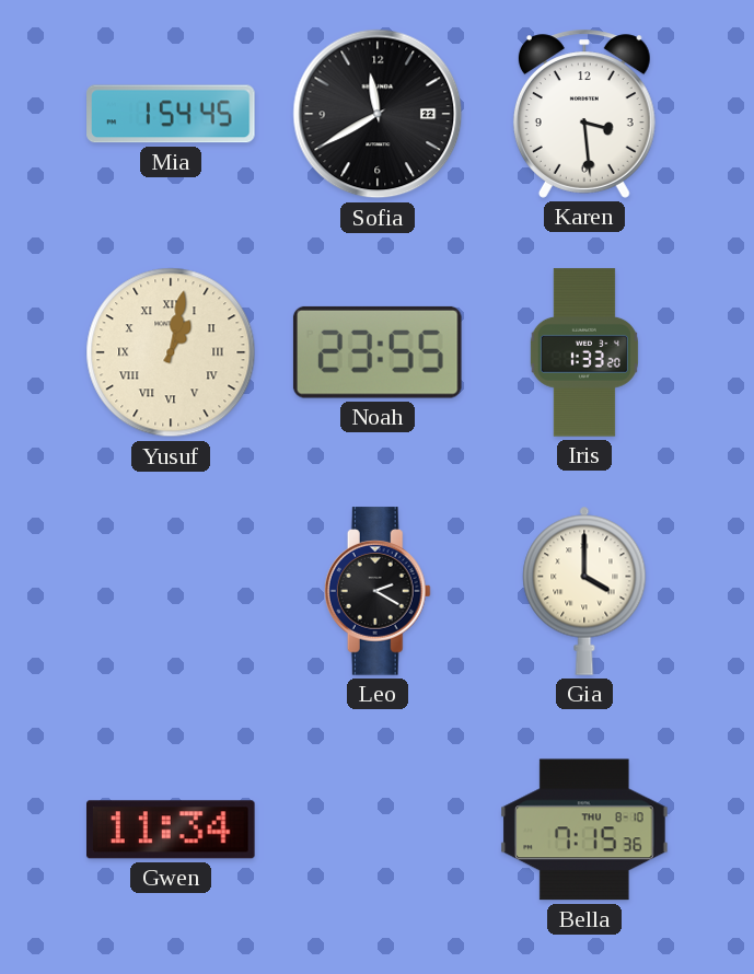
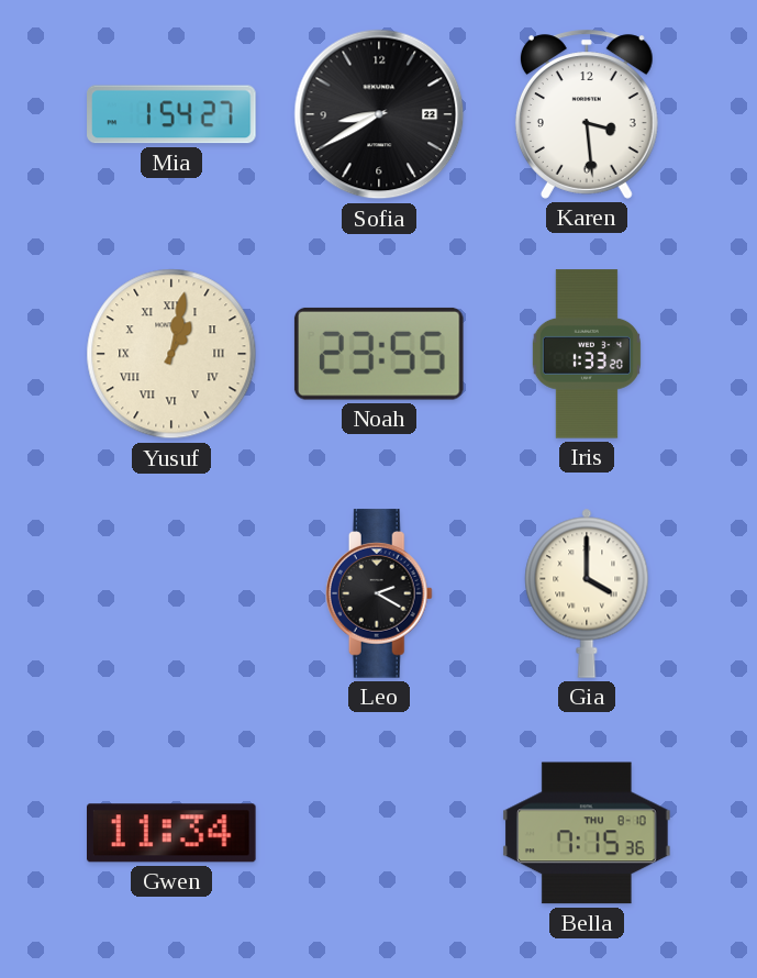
Mia: 1:54:45 -> 1:54:27
Sofia: 11:40 -> 8:40
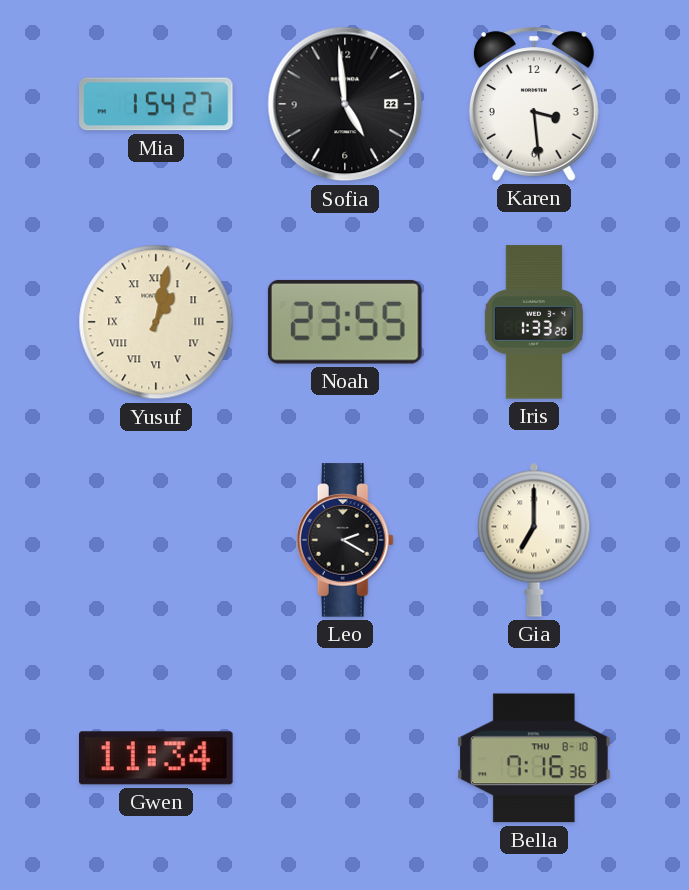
Sofia: 8:40 -> 4:59
Gia: 4:00 -> 7:00
Bella: 7:15 -> 7:16
